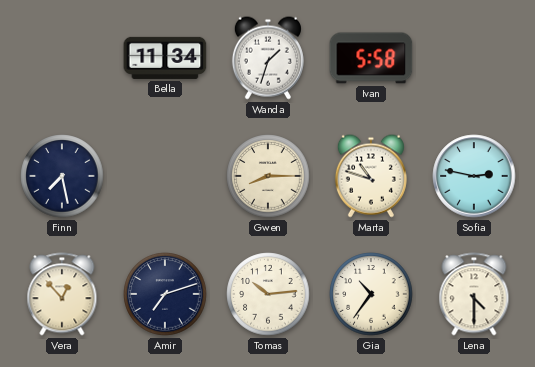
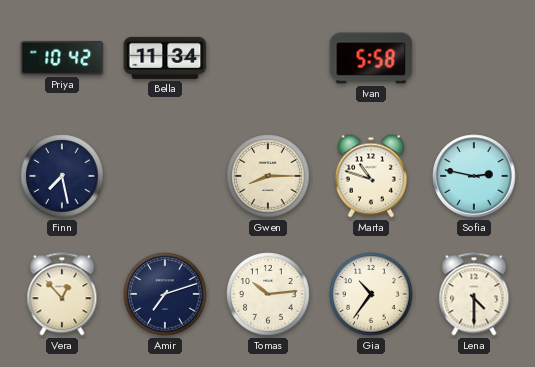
Priya: none -> 10:42
Wanda: 1:33 -> none
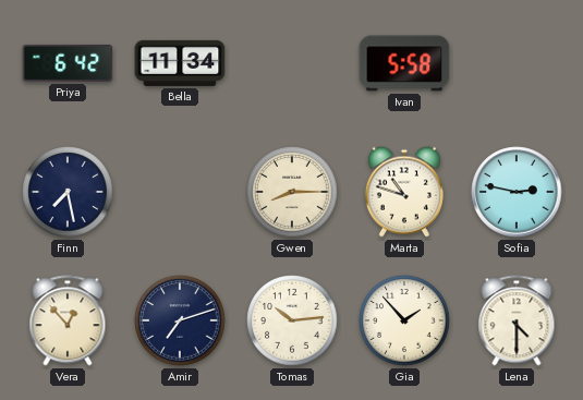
Priya: 10:42 -> 6:42
Gia: 10:36 -> 1:53
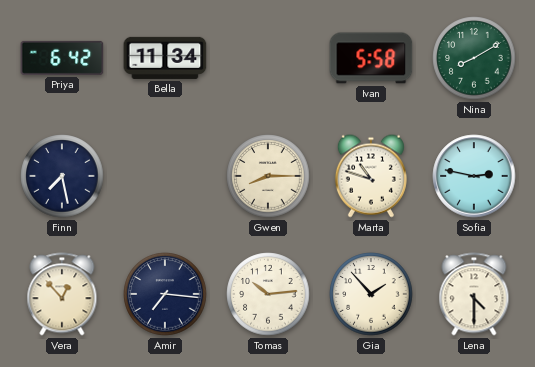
Nina: none -> 8:10
Amir: 7:12 -> 7:16
